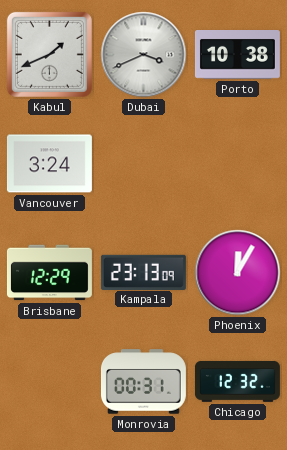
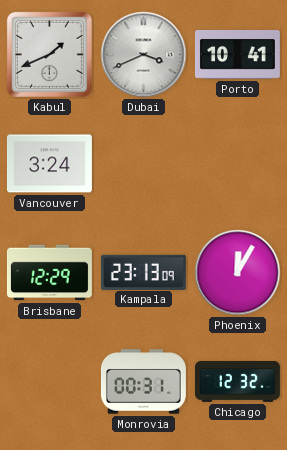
Porto: 10:38 -> 10:41
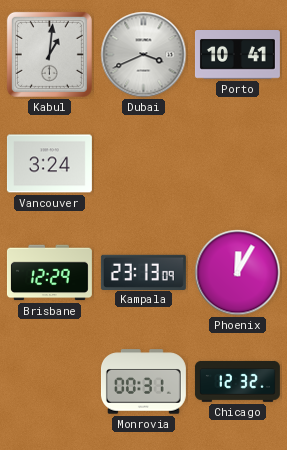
Kabul: 1:41 -> 1:01
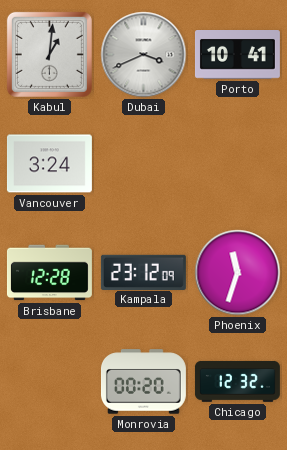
Brisbane: 12:29 -> 12:28
Kampala: 23:13 -> 23:12
Phoenix: 12:05 -> 11:33
Monrovia: 00:31 -> 00:20
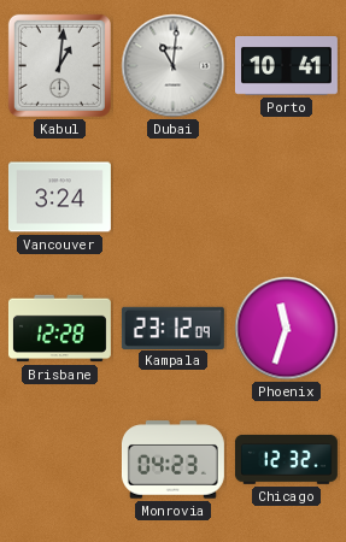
Dubai: 3:41 -> 11:01
Monrovia: 00:20 -> 04:23
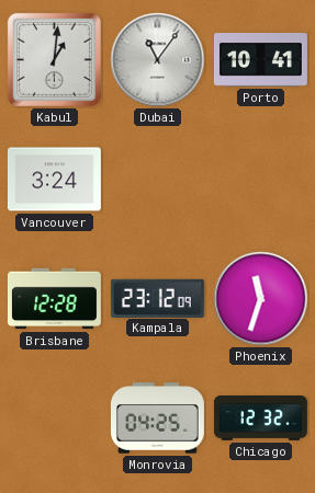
Dubai: 11:01 -> 11:06
Monrovia: 04:23 -> 04:25
